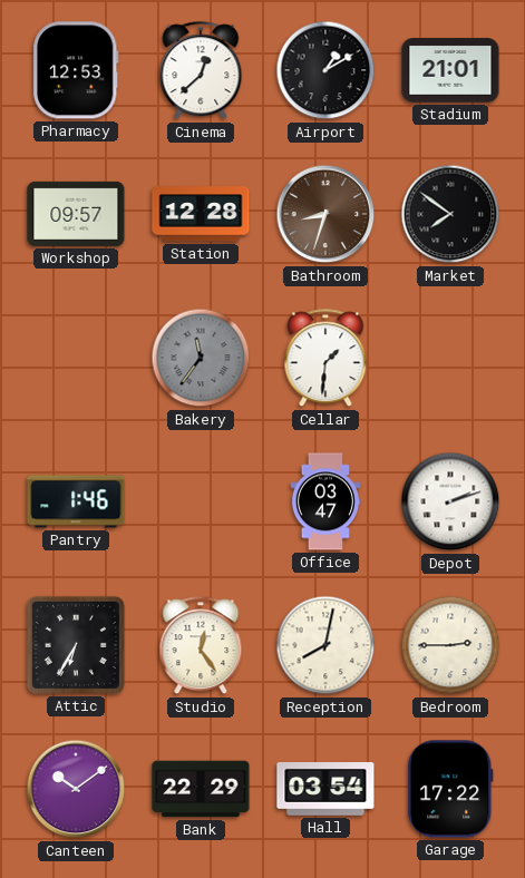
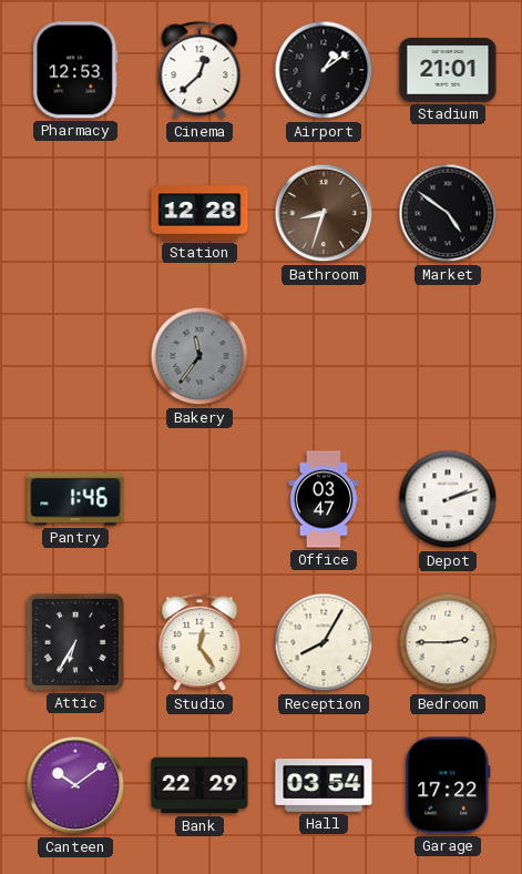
Airport: 1:10 -> 1:09
Workshop: 09:57 -> none
Market: 7:51 -> 4:51
Cellar: 1:31 -> none
Reception: 8:02 -> 8:05
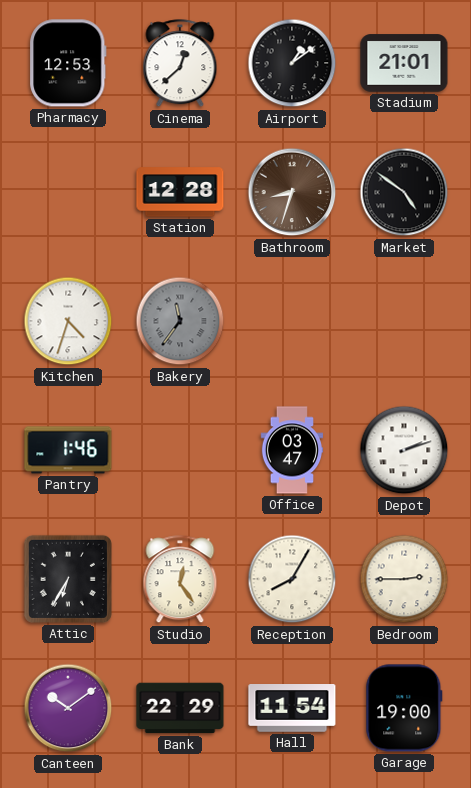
Kitchen: none -> 4:33
Hall: 03:54 -> 11:54
Garage: 17:22 -> 19:00
